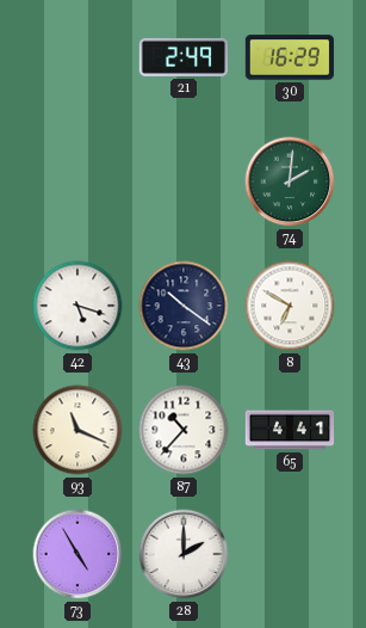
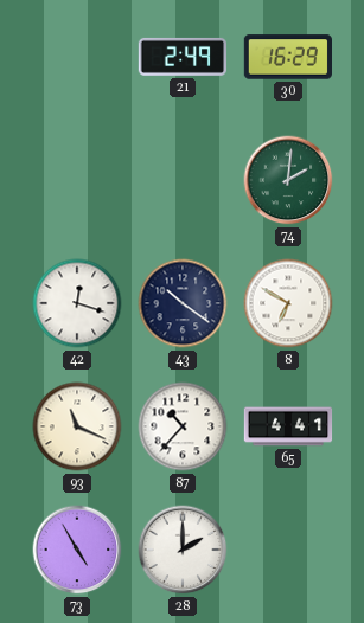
42: 5:18 -> 12:18
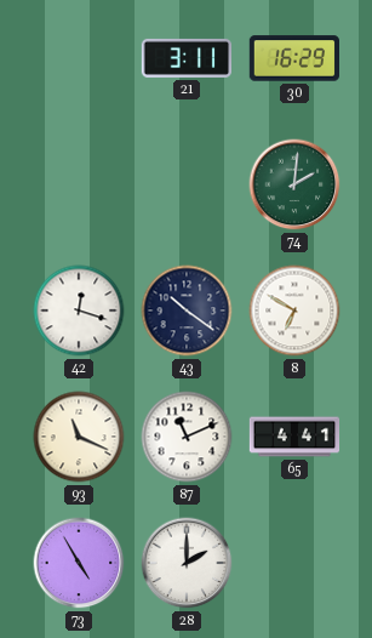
21: 2:49 -> 3:11
87: 10:37 -> 11:11
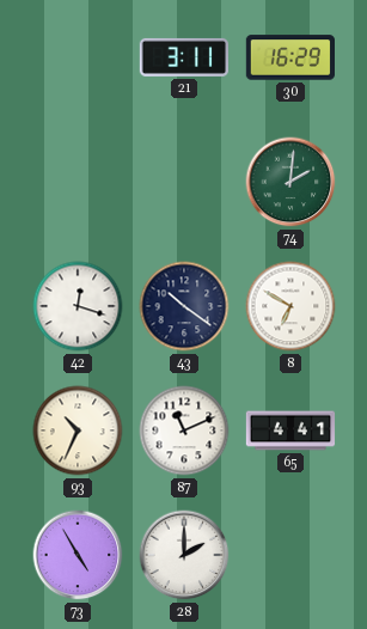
93: 11:19 -> 10:34
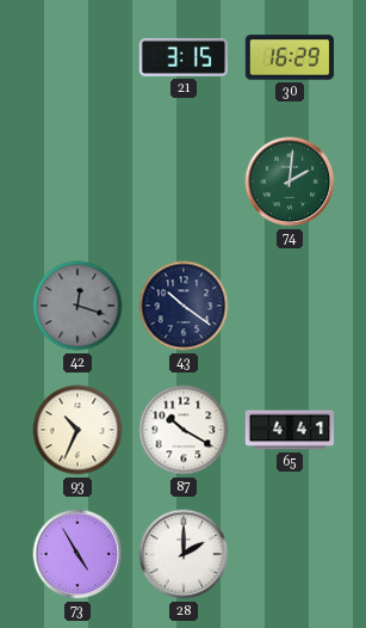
21: 3:11 -> 3:15
42 dial: white -> grey
8: 6:50 -> none
87: 11:11 -> 10:20
